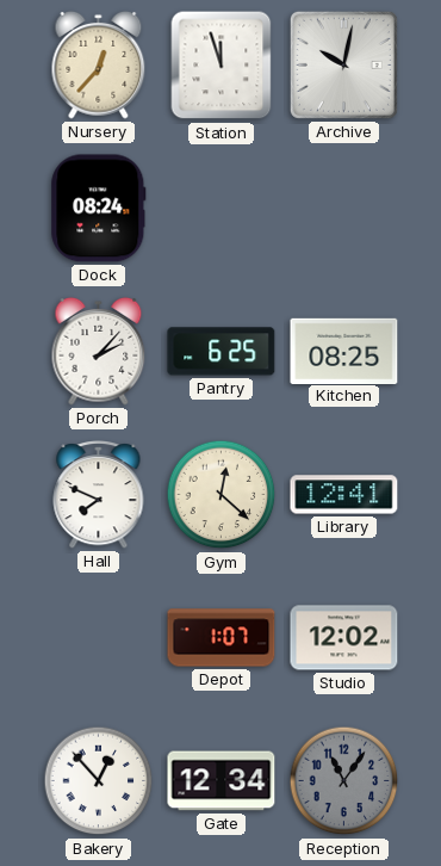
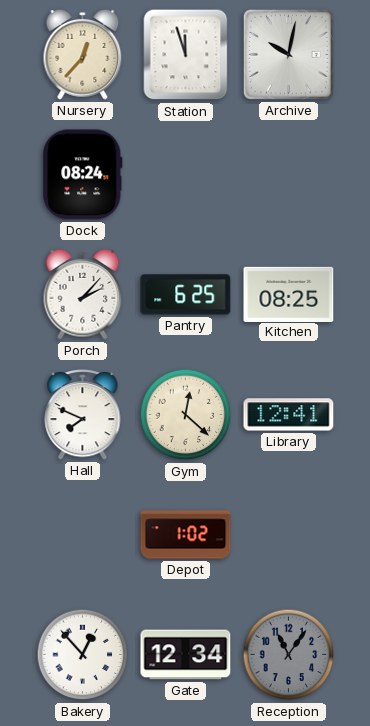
Depot: 1:07 -> 1:02
Studio: 12:02 -> none
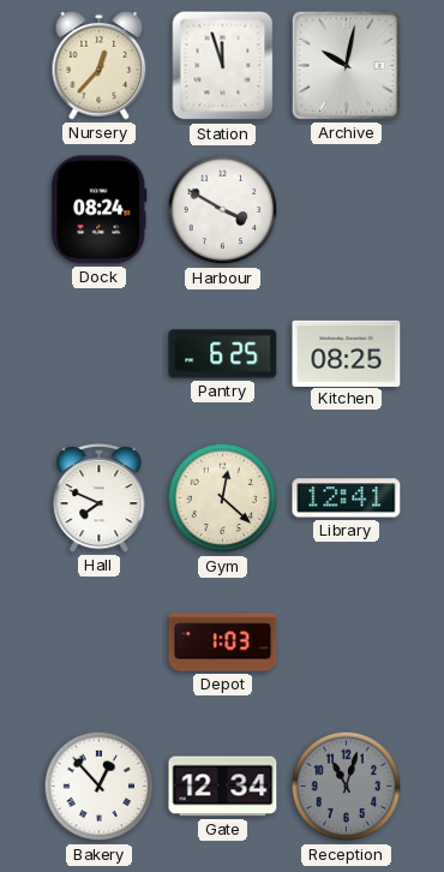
Harbour: none -> 3:50
Porch: 2:07 -> none
Depot: 1:02 -> 1:03
Reception: 11:06 -> 11:03
